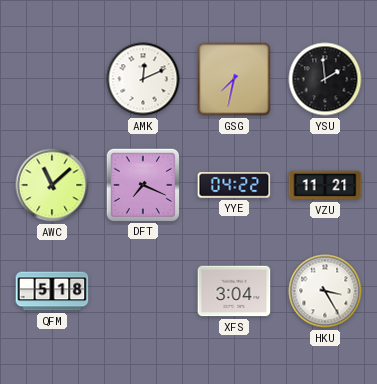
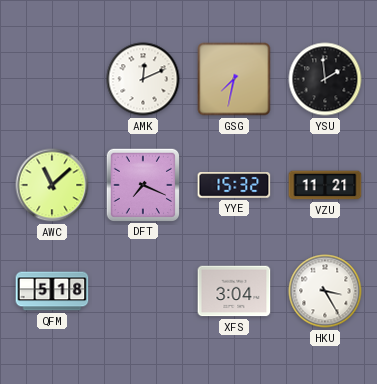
YYE: 04:22 -> 15:32
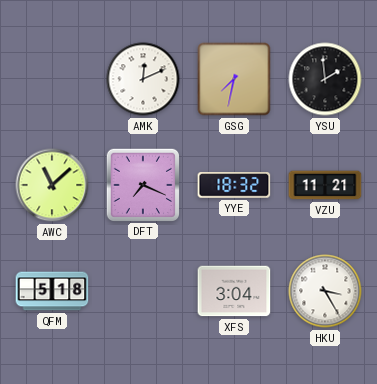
YYE: 15:32 -> 18:32
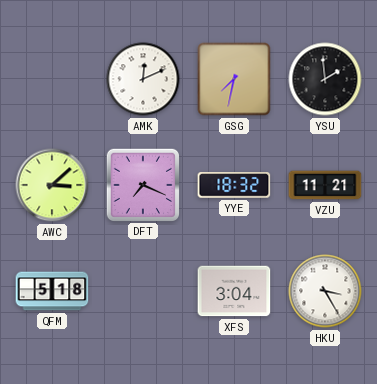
AWC: 11:08 -> 3:08
